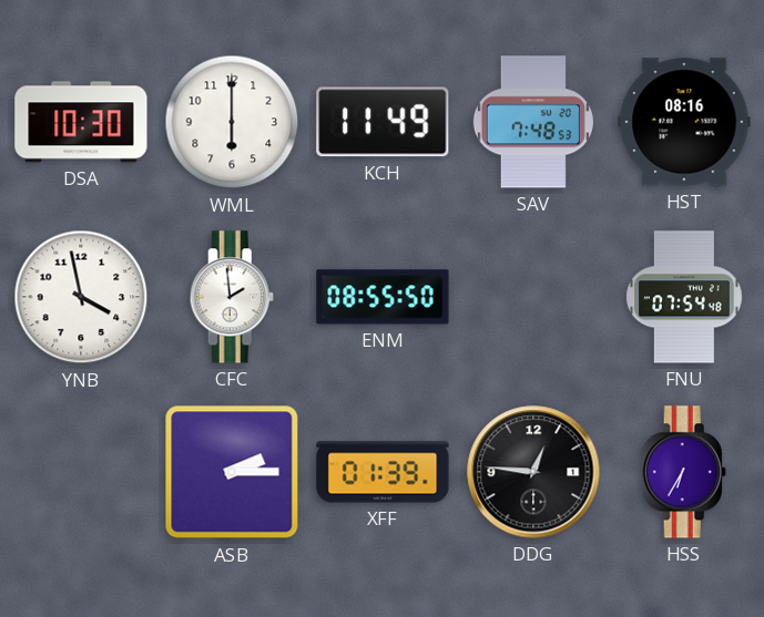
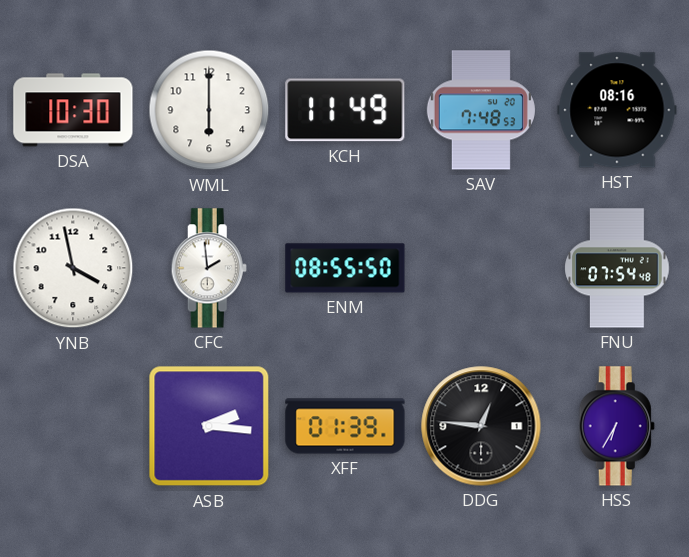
ASB: 2:15 -> 2:16
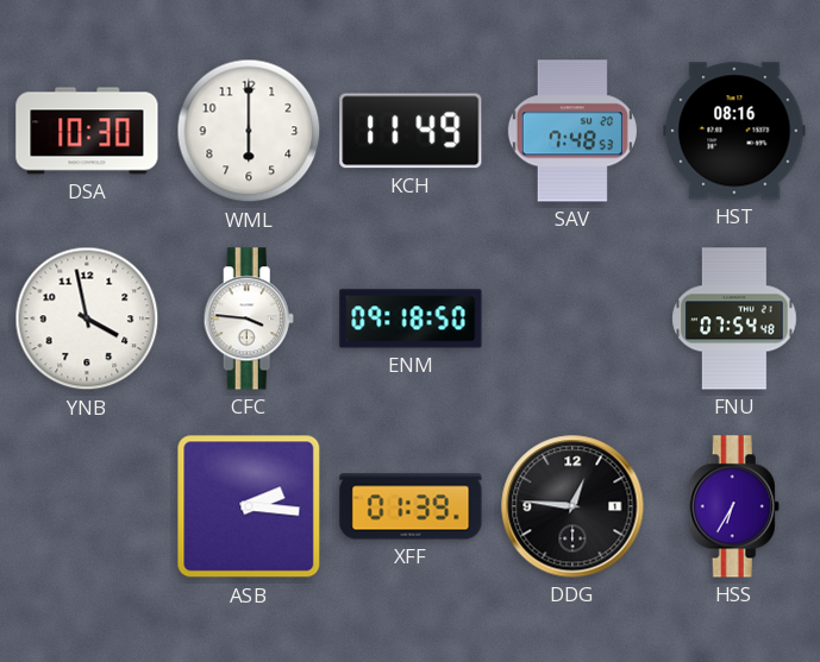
CFC: 1:59 -> 3:46
ENM: 08:55 -> 09:18
